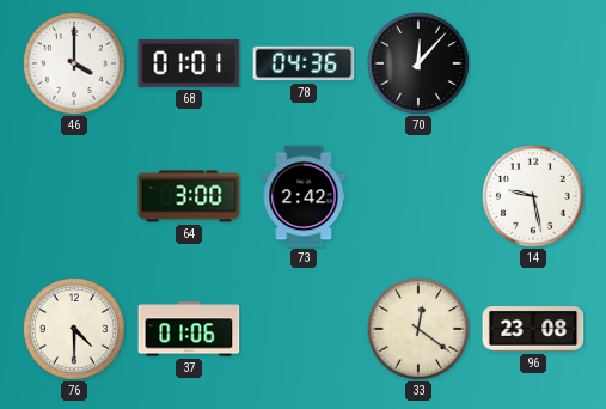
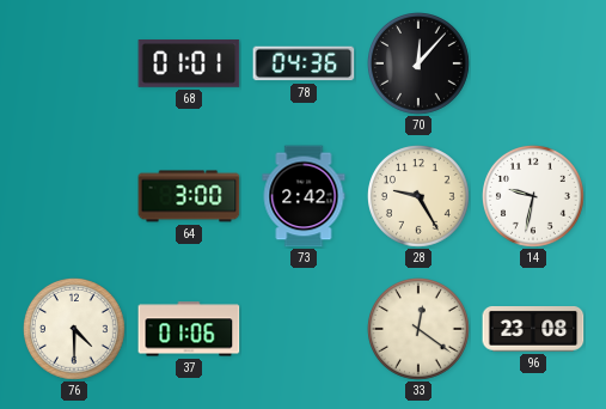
46: 4:00 -> none
28: none -> 9:25
14: 9:28 -> 9:32
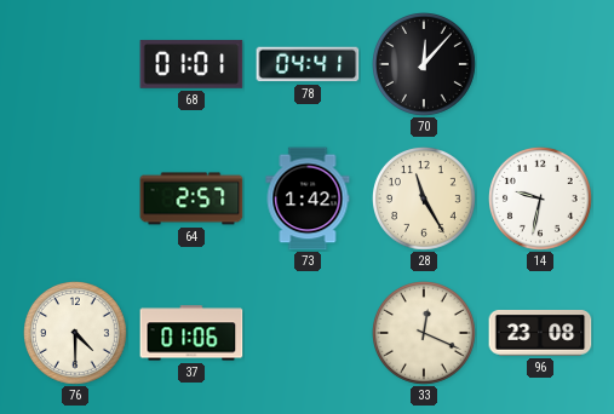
78: 04:36 -> 04:41
64: 3:00 -> 2:57
73: 2:42 -> 1:42
28: 9:25 -> 11:25
33: 12:21 -> 12:19
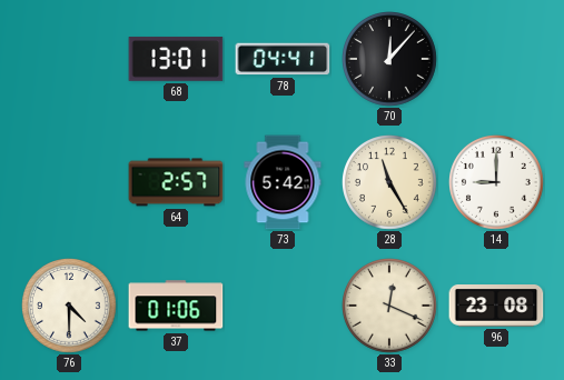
68: 01:01 -> 13:01
73: 1:42 -> 5:42
14: 9:32 -> 9:00
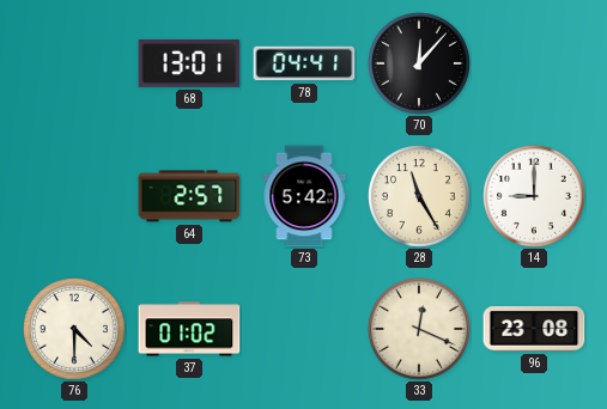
37: 01:06 -> 01:02
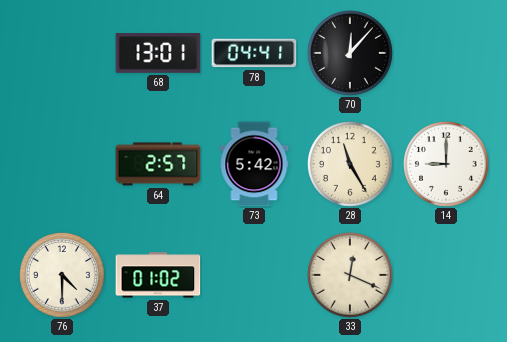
96: 23:08 -> none
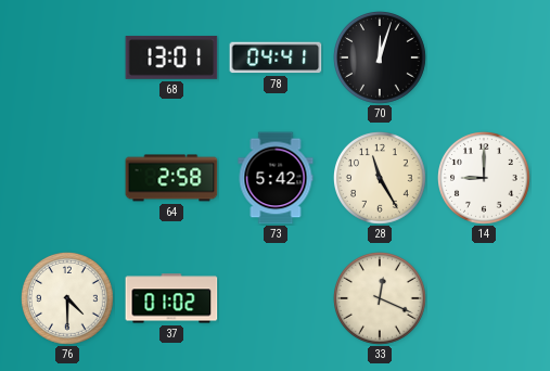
70: 12:07 -> 12:03
64: 2:57 -> 2:58
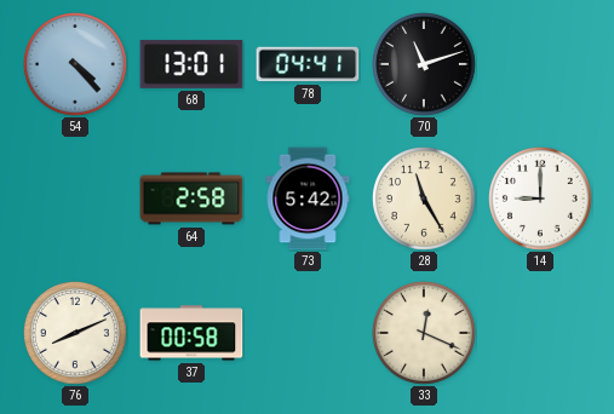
54: none -> 4:23
70: 12:03 -> 11:12
76: 4:30 -> 8:11
37: 01:02 -> 00:58
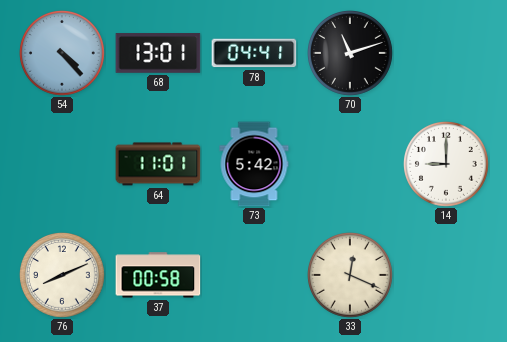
64: 2:58 -> 11:01
28: 11:25 -> none
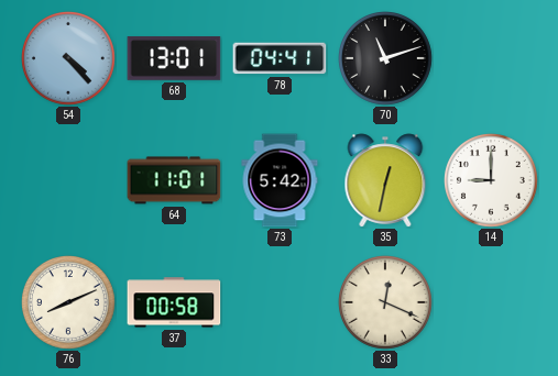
35: none -> 12:32
